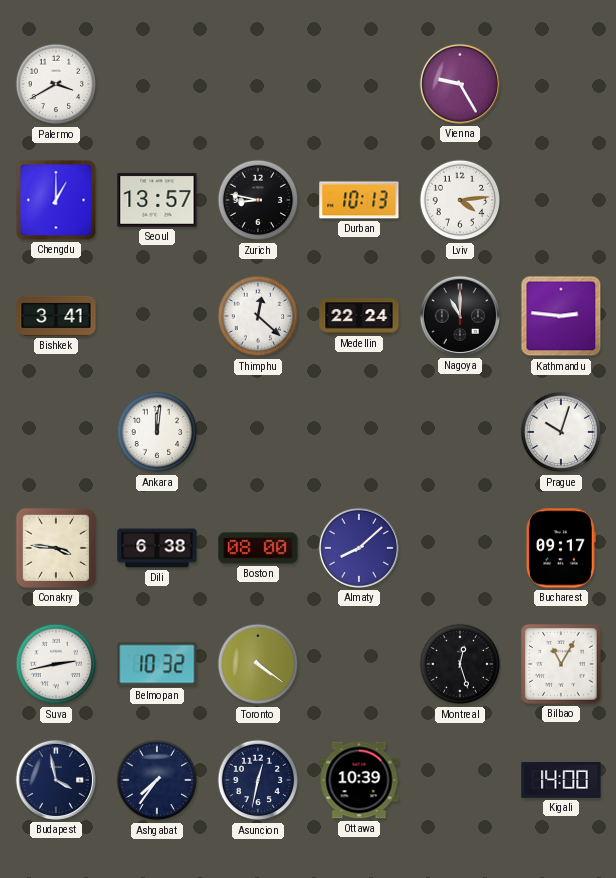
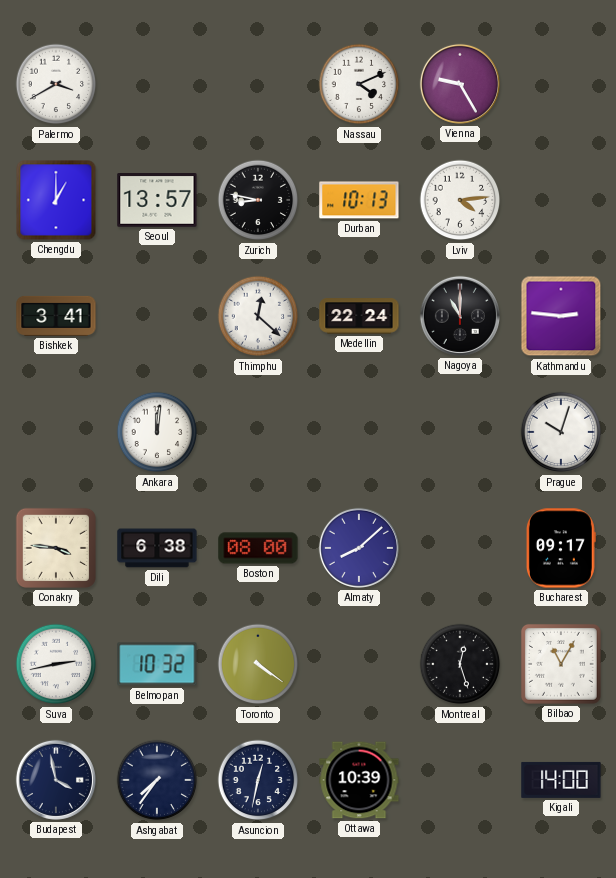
Nassau: none -> 4:11
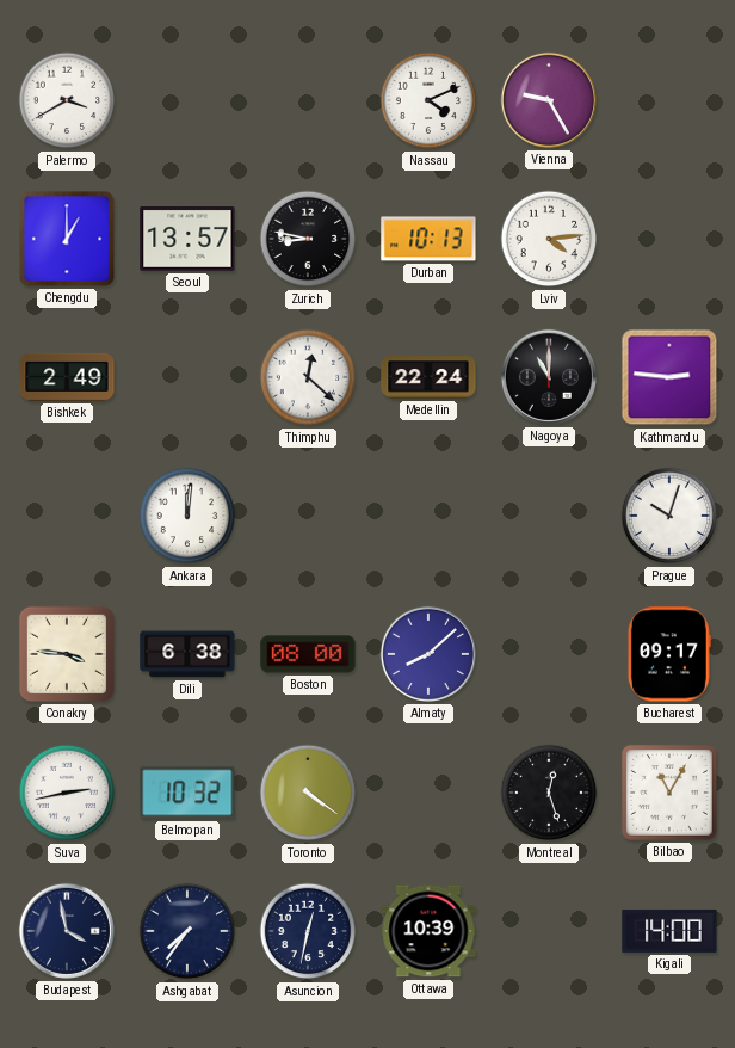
Bishkek: 3:41 -> 2:49
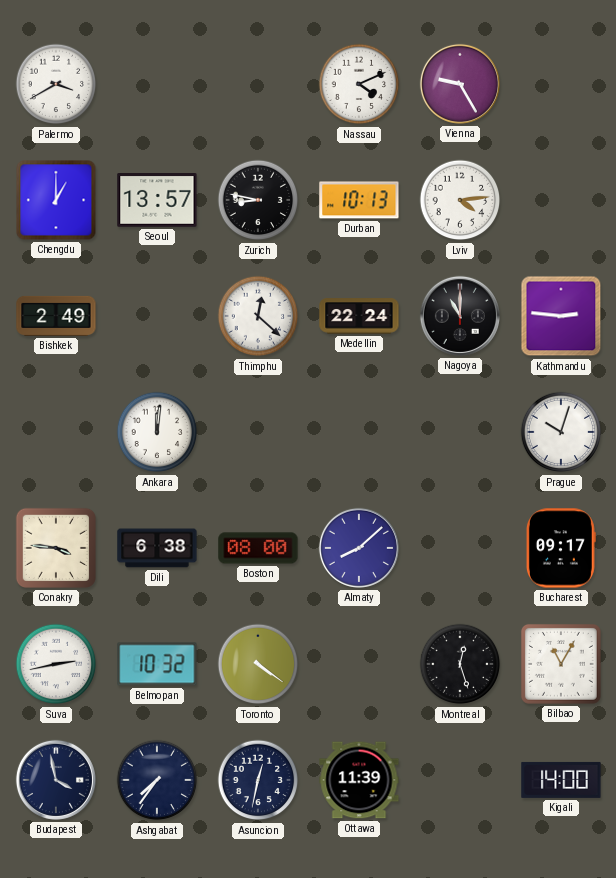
Ottawa: 10:39 -> 11:39
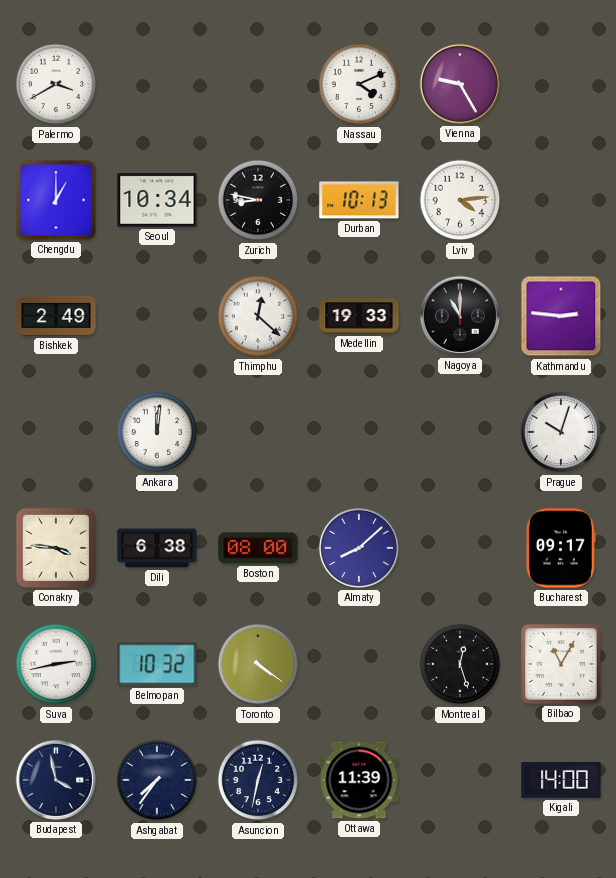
Seoul: 13:57 -> 10:34
Medellin: 22:24 -> 19:33
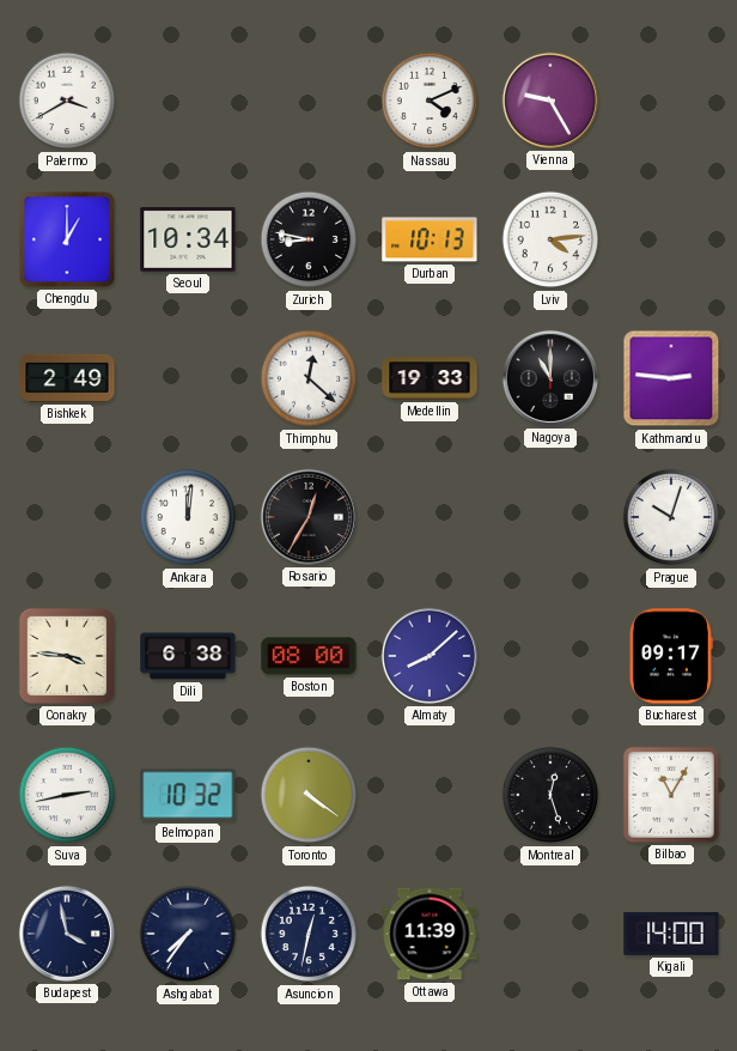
Rosario: none -> 12:35
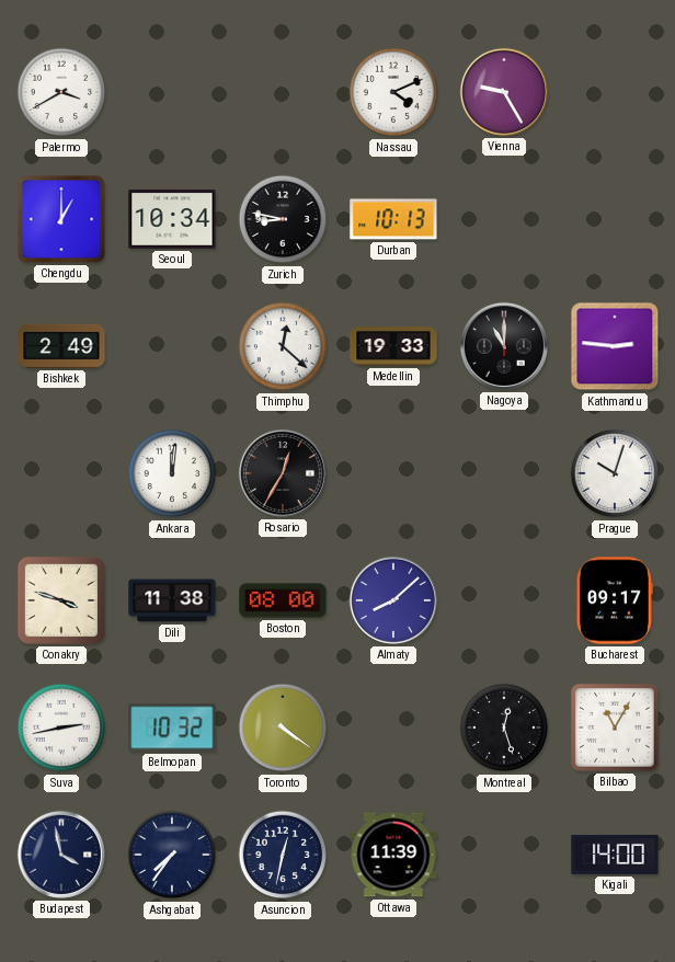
Lviv: 4:14 -> none
Conakry: 3:46 -> 3:48
Dili: 6:38 -> 11:38
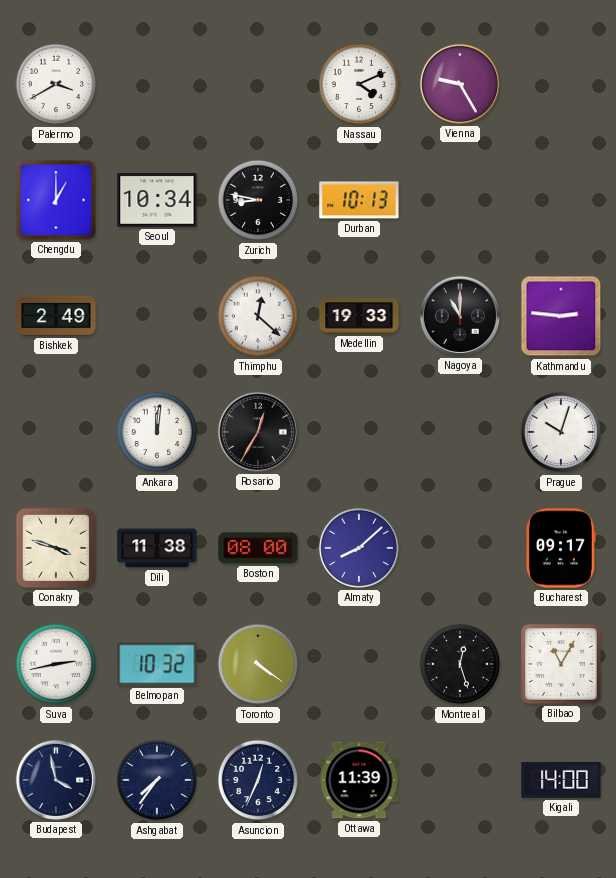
Asuncion: 12:32 -> 12:34
